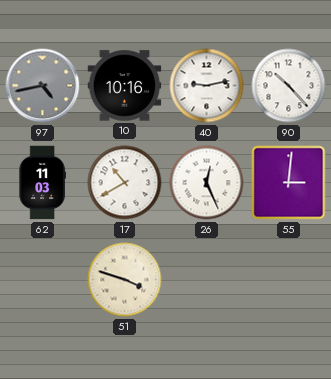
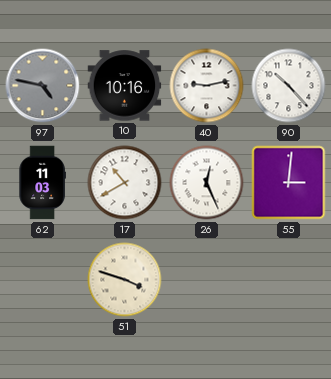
97: 4:43 -> 4:47
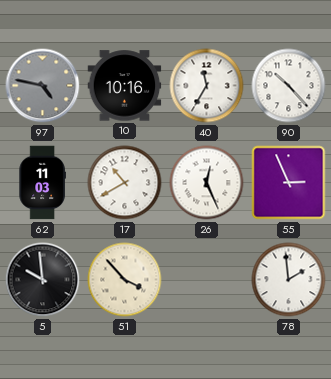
40: 9:13 -> 11:35
55: 3:01 -> 2:56
5: none -> 9:59
51: 3:48 -> 3:53
78: none -> 1:59
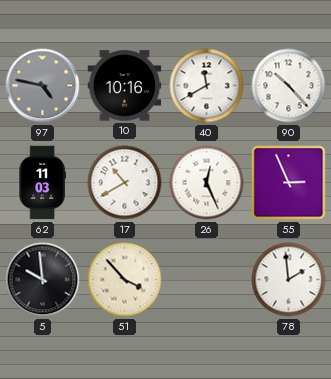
40: 11:35 -> 11:40
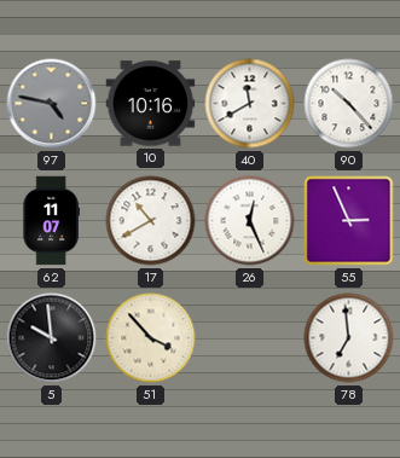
62: 11:03 -> 11:07
78: 1:59 -> 6:59
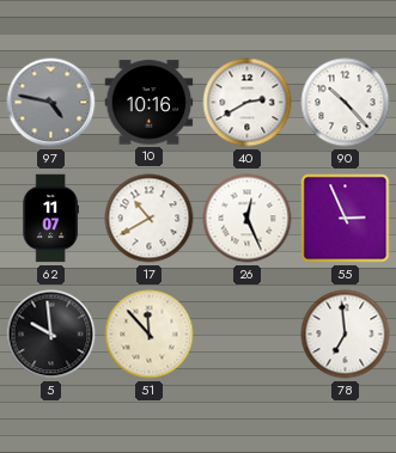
40: 11:40 -> 2:40
51: 3:53 -> 11:53
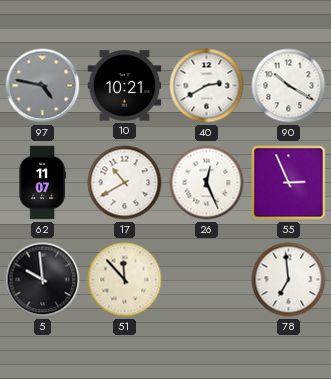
10: 10:16 -> 10:21
90: 10:23 -> 10:20
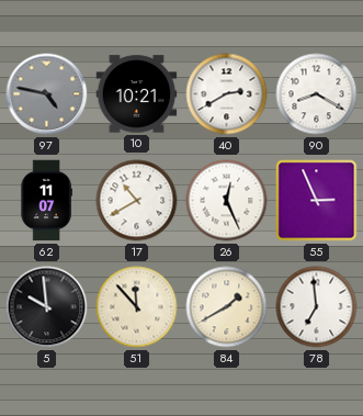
90: 10:20 -> 8:20
84: none -> 1:40
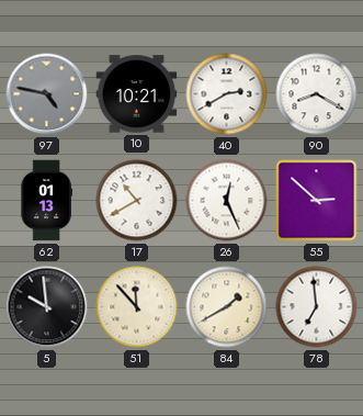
62: 11:07 -> 01:13
55: 2:56 -> 2:52
